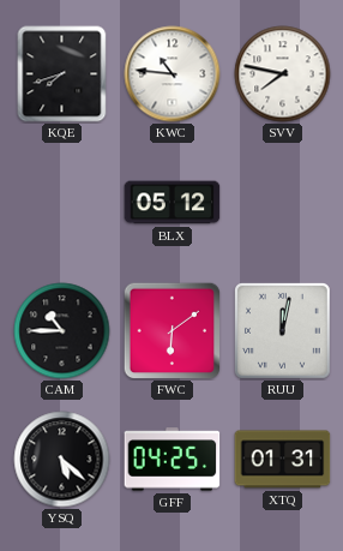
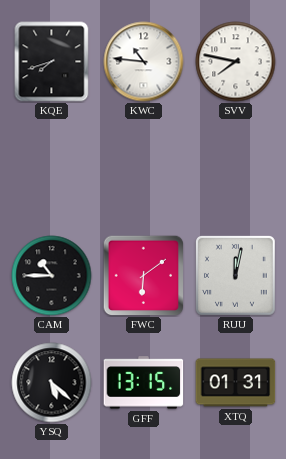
BLX: 05:12 -> none
GFF: 04:25 -> 13:15
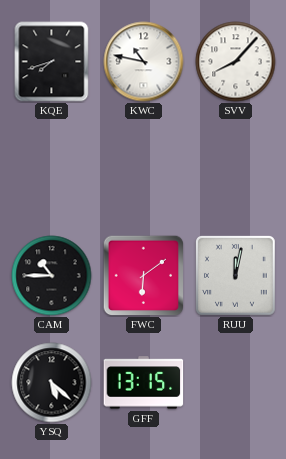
KWC: 10:46 -> 10:47
SVV: 7:47 -> 8:07
XTQ: 01:31 -> none
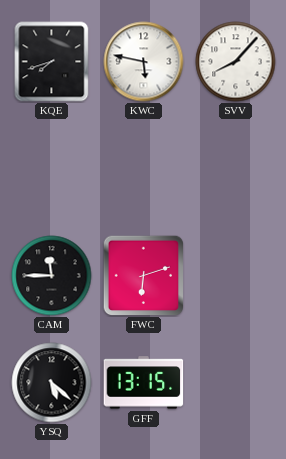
KWC: 10:47 -> 5:47
CAM: 10:45 -> 11:45
FWC: 6:09 -> 6:12
RUU: 12:02 -> none
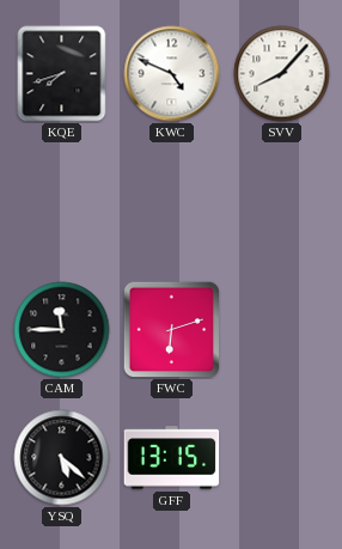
KWC: 5:47 -> 4:49
